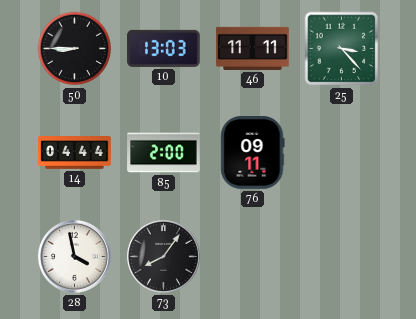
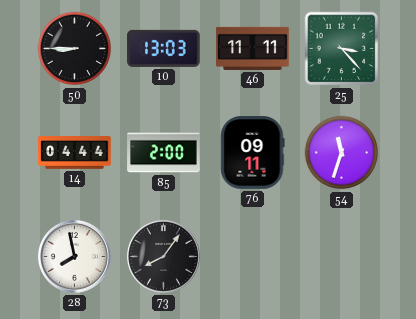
54: none -> 11:33
28: 3:58 -> 7:58
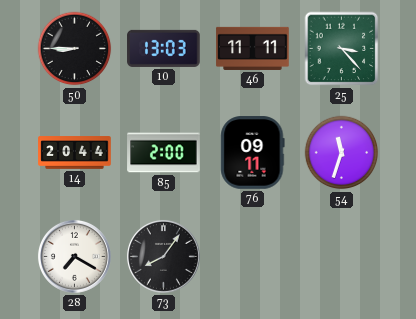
14: 04:44 -> 20:44
28: 7:58 -> 7:20
